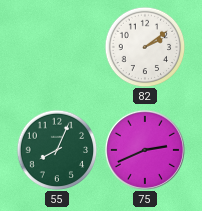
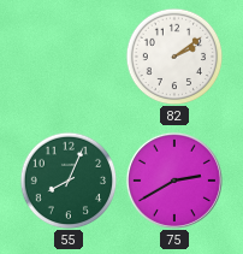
75: 2:41 -> 2:40
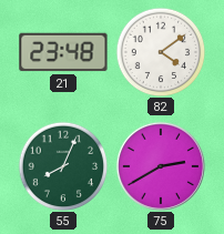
21: none -> 23:48
82: 2:09 -> 4:09
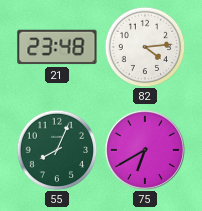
82: 4:09 -> 4:14
75: 2:40 -> 6:40
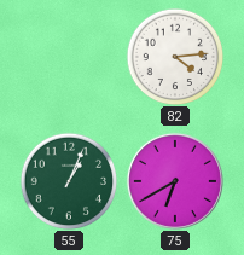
21: 23:48 -> none
55: 8:04 -> 1:04
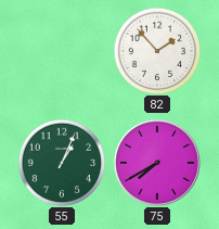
82: 4:14 -> 1:53
75: 6:40 -> 7:40
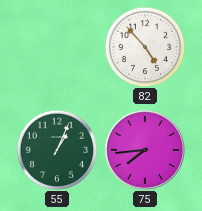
82: 1:53 -> 4:53
75: 7:40 -> 7:44
